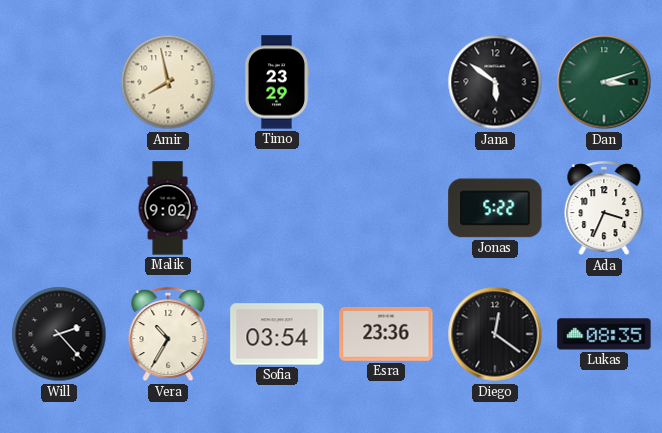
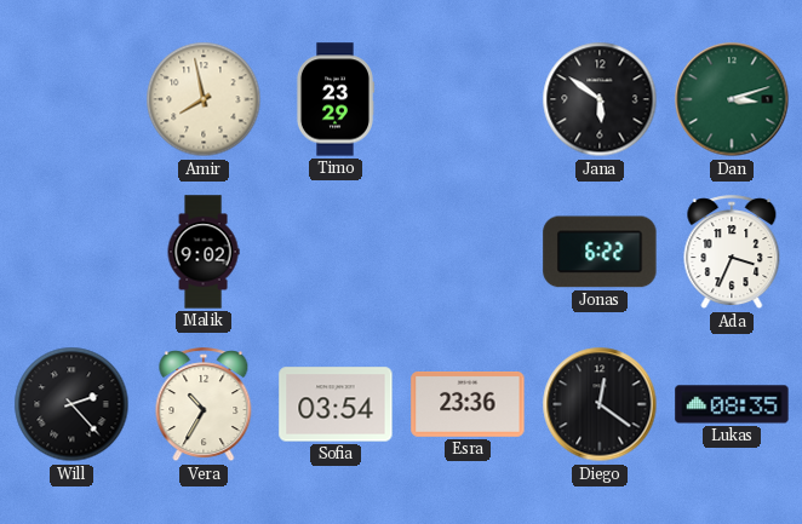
Jonas: 5:22 -> 6:22
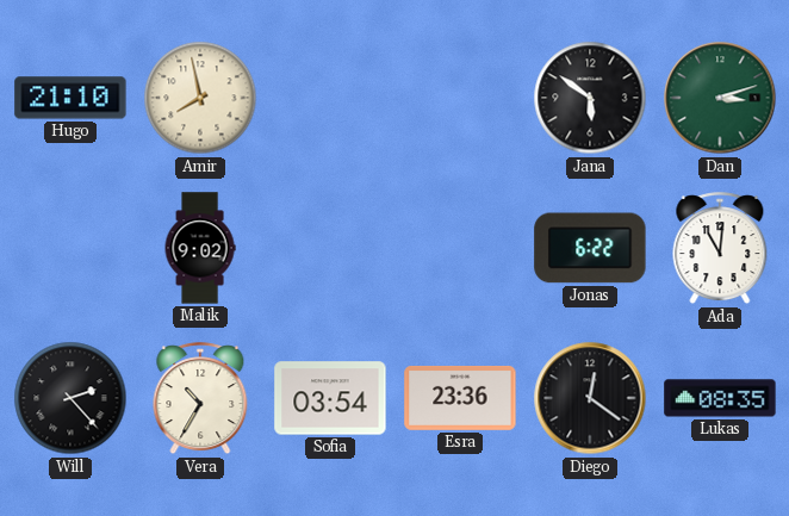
Hugo: none -> 21:10
Timo: 23:29 -> none
Ada: 3:34 -> 11:01
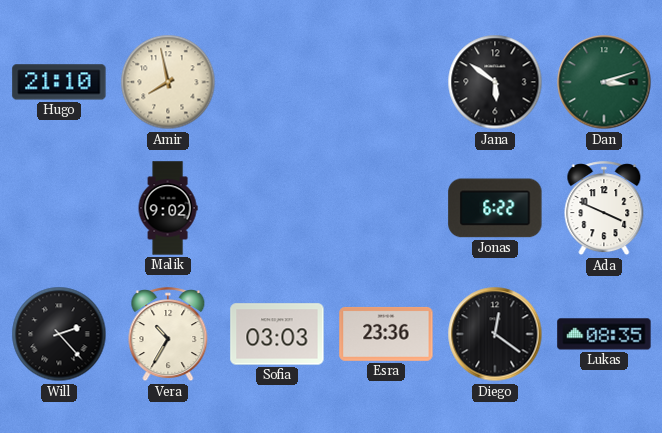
Ada: 11:01 -> 3:49
Sofia: 03:54 -> 03:03
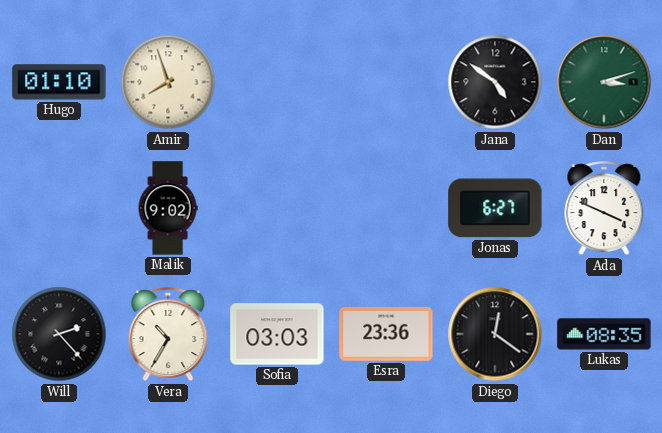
Hugo: 21:10 -> 01:10
Amir: 7:58 -> 7:57
Jana: 5:51 -> 4:51
Jonas: 6:22 -> 6:27
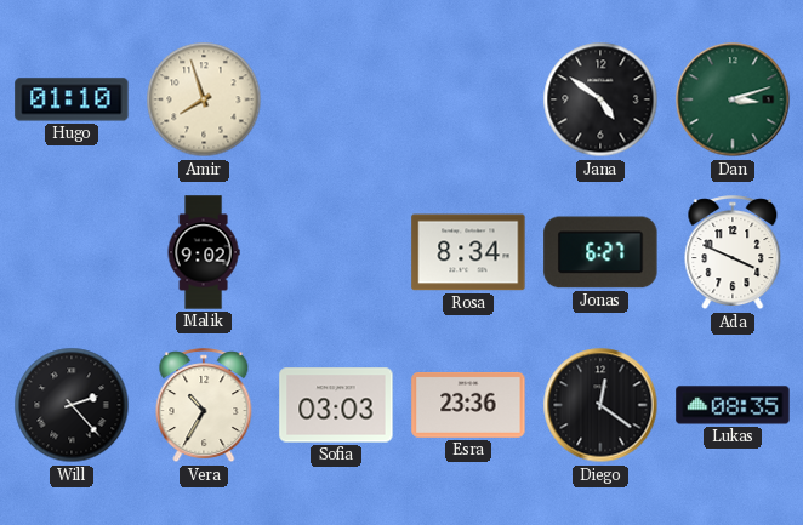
Rosa: none -> 8:34
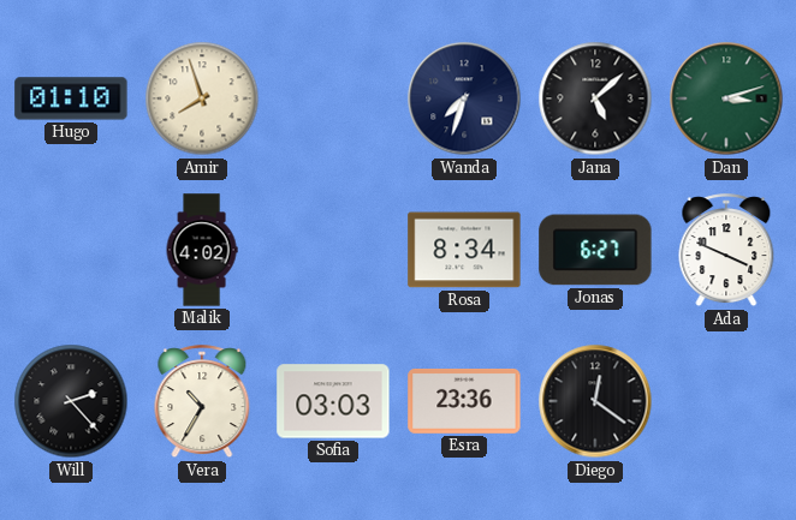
Wanda: none -> 7:33
Jana: 4:51 -> 5:08
Malik: 9:02 -> 4:02
Lukas: 08:35 -> none
